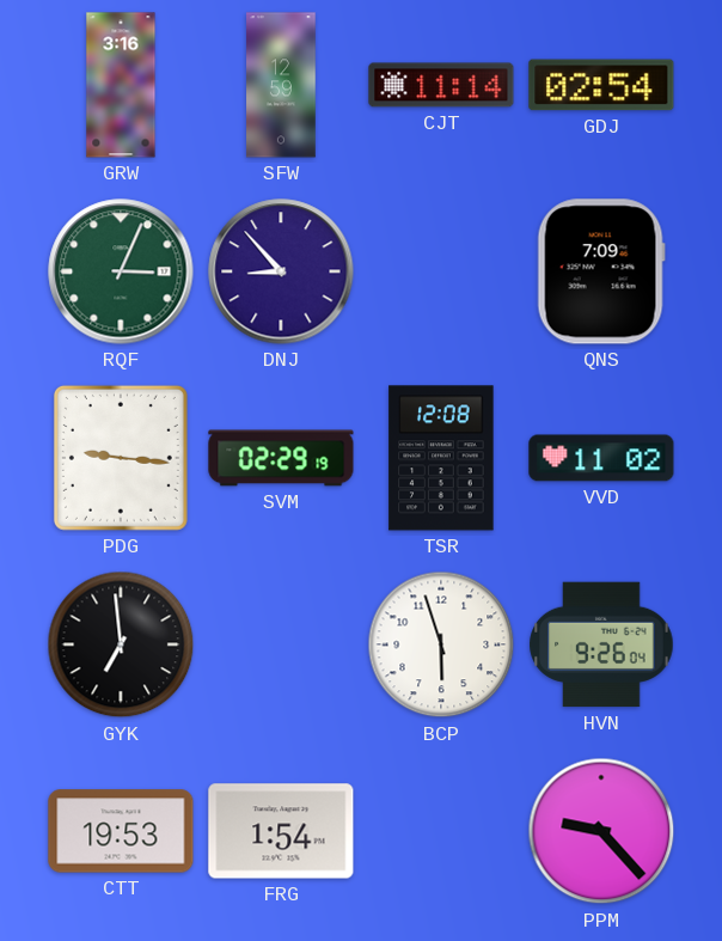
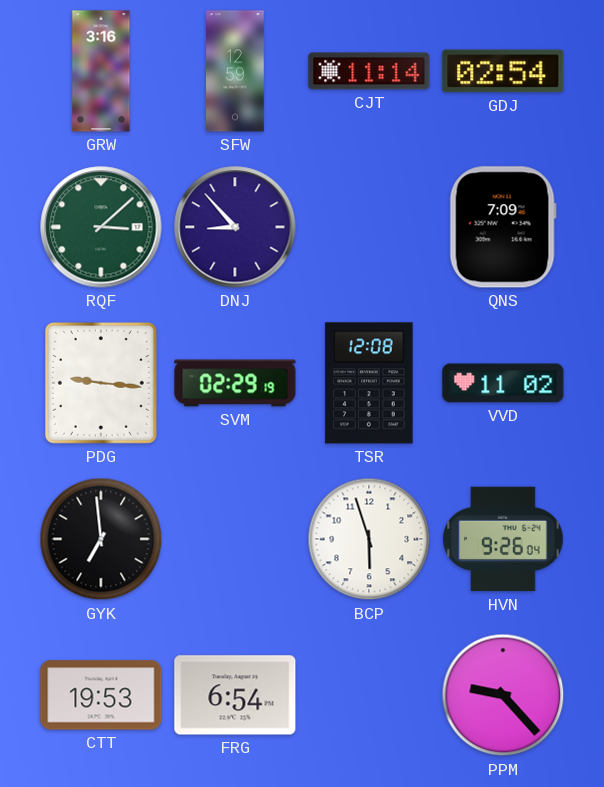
RQF: 3:04 -> 3:08
FRG: 1:54 -> 6:54
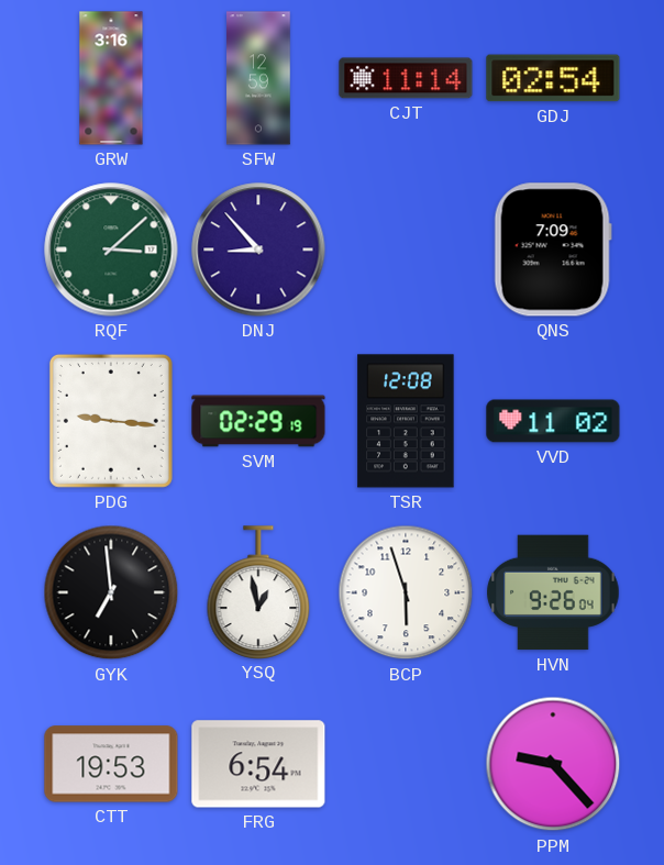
YSQ: none -> 12:58
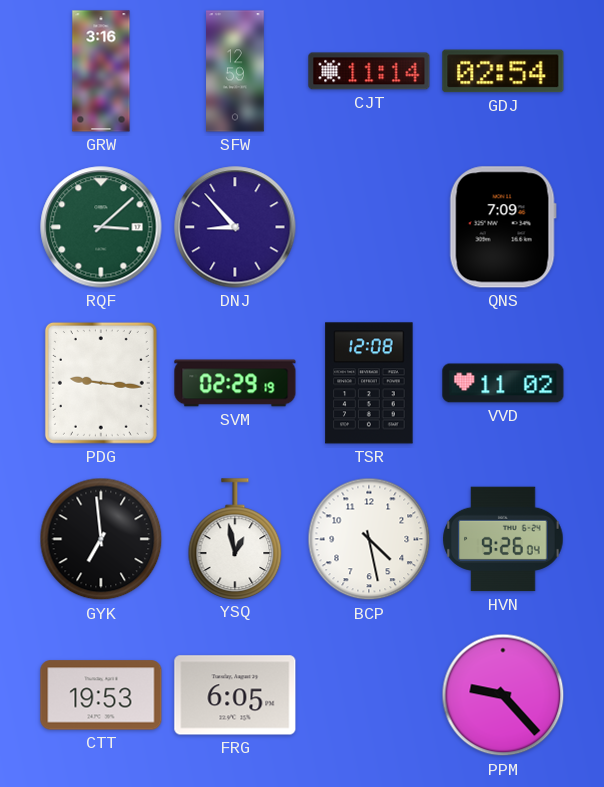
BCP: 5:57 -> 4:28
FRG: 6:54 -> 6:05
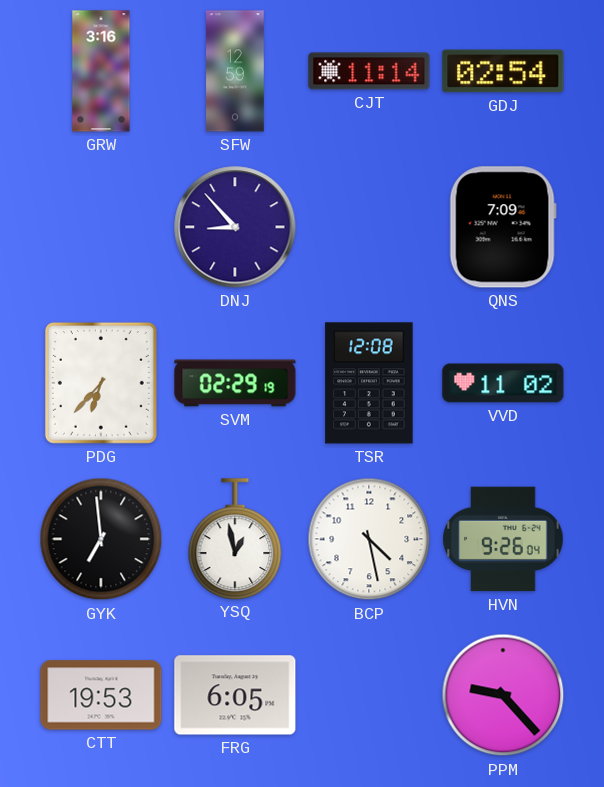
RQF: 3:08 -> none
PDG: 9:16 -> 6:37
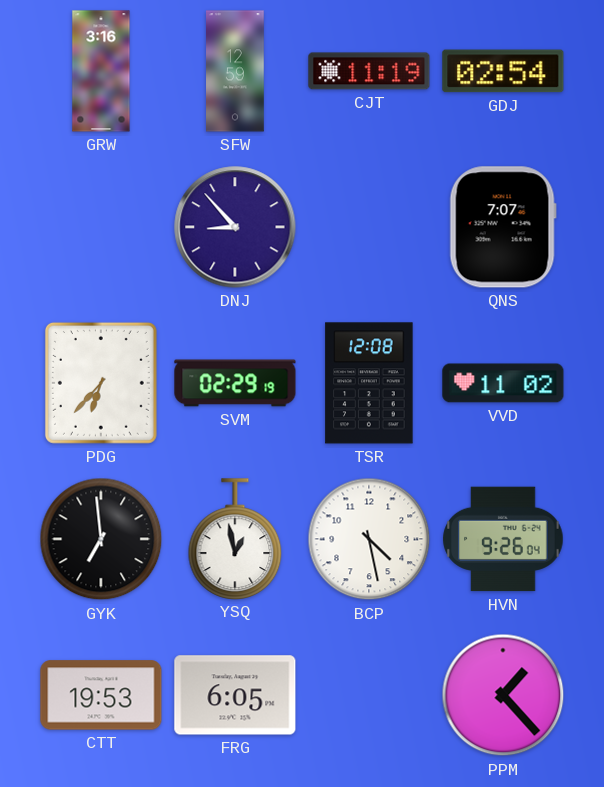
CJT: 11:14 -> 11:19
QNS: 7:09 -> 7:07
PPM: 9:23 -> 1:23
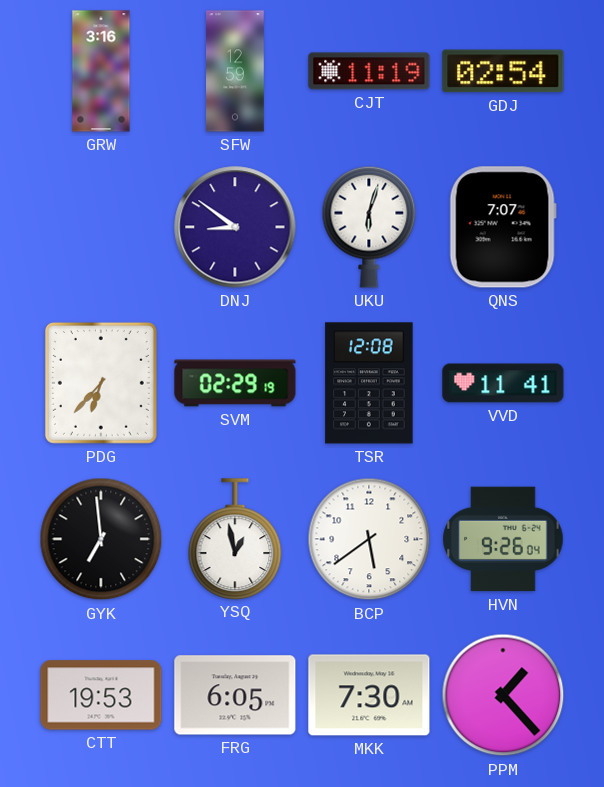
DNJ: 8:53 -> 8:51
UKU: none -> 6:03
VVD: 11:02 -> 11:41
BCP: 4:28 -> 5:39
MKK: none -> 7:30
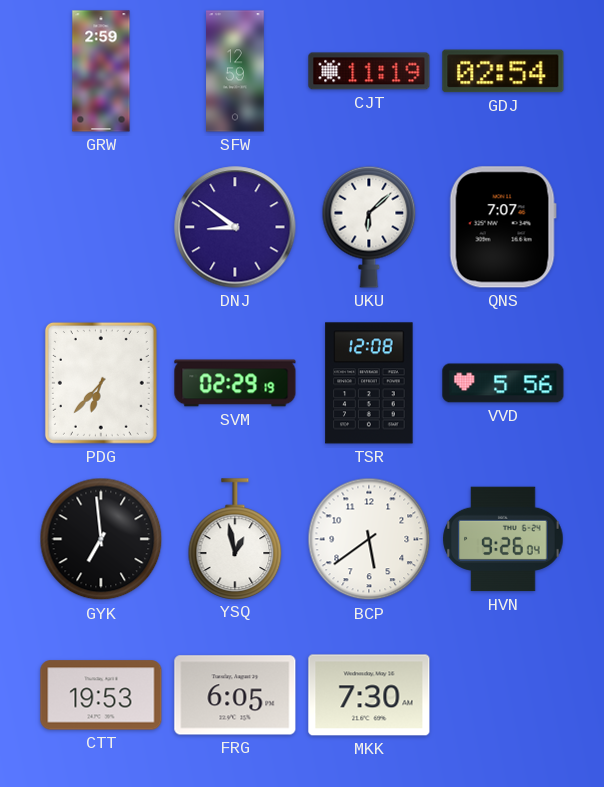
GRW: 3:16 -> 2:59
UKU: 6:03 -> 6:08
VVD: 11:41 -> 5:56
PPM: 1:23 -> none
